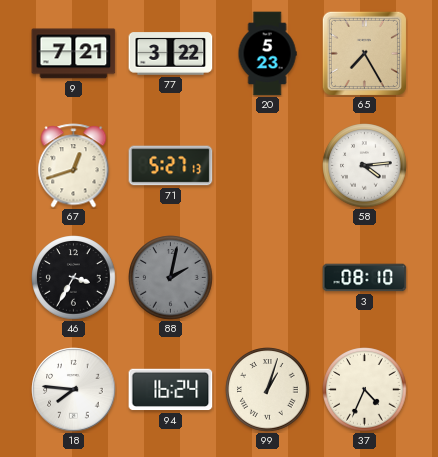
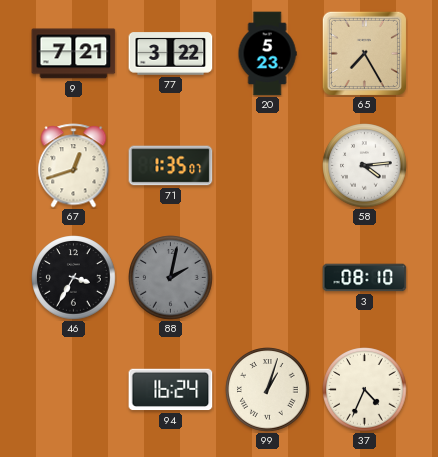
71: 5:27 -> 1:35
18: 7:46 -> none
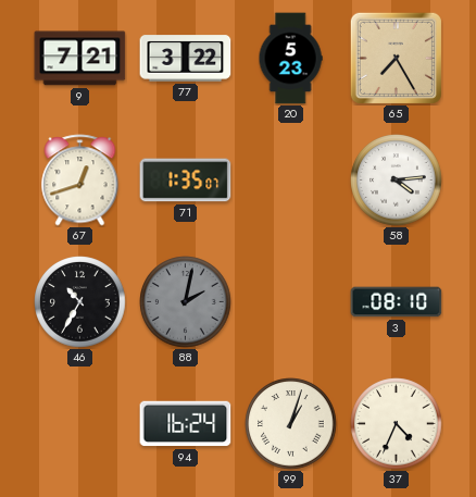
46: 3:35 -> 10:35
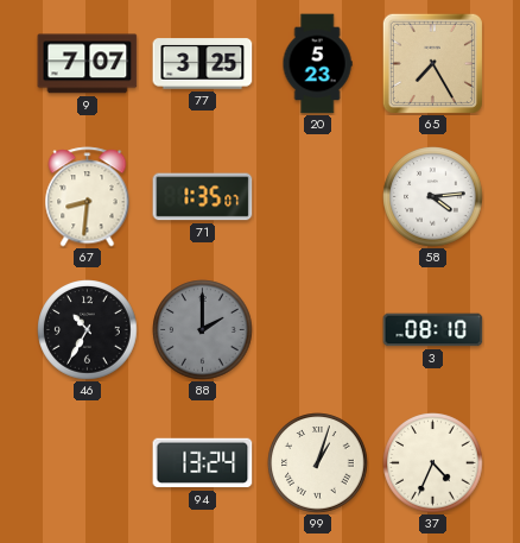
9: 7:21 -> 7:07
77: 3:22 -> 3:25
67: 12:42 -> 8:31
88: 2:02 -> 2:00
94: 16:24 -> 13:24
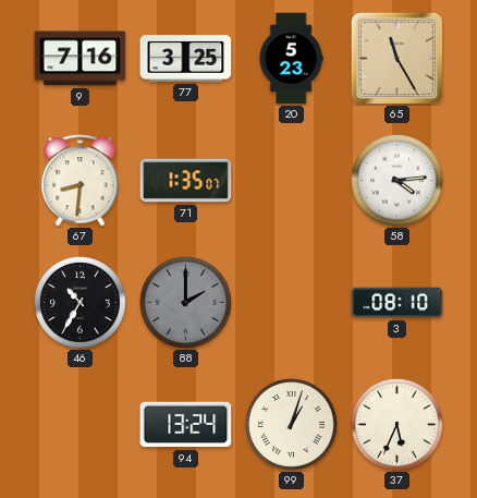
9: 7:07 -> 7:16
65: 7:25 -> 11:25
37: 4:34 -> 5:34
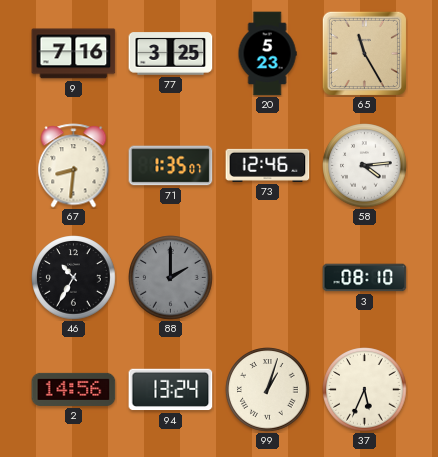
73: none -> 12:46
2: none -> 14:56
